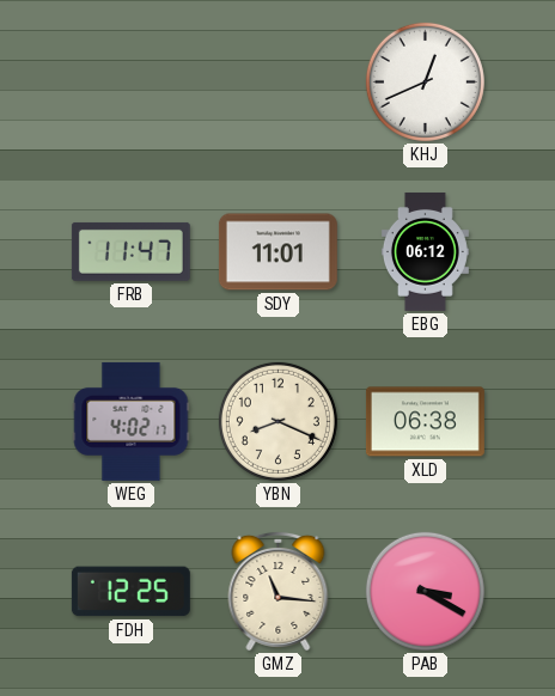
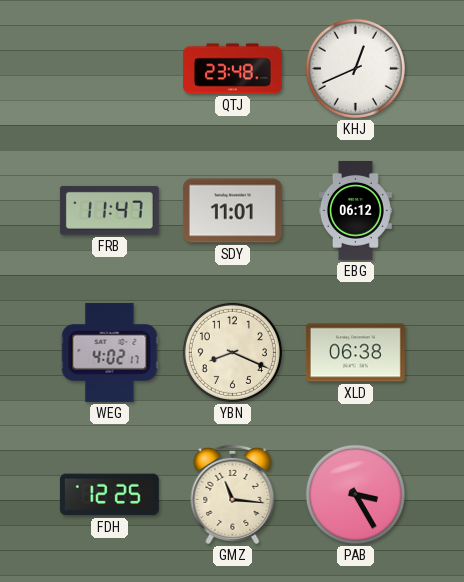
QTJ: none -> 23:48
PAB: 3:20 -> 3:25
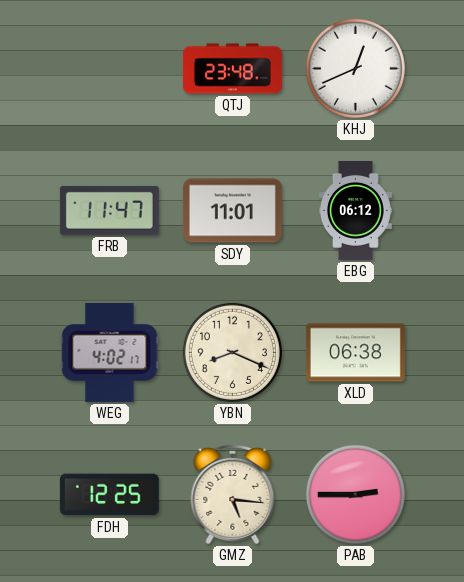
GMZ: 11:16 -> 5:16
PAB: 3:25 -> 2:45
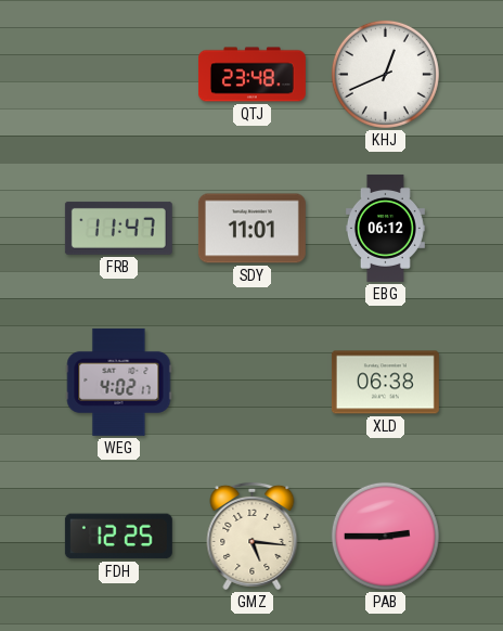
YBN: 8:19 -> none
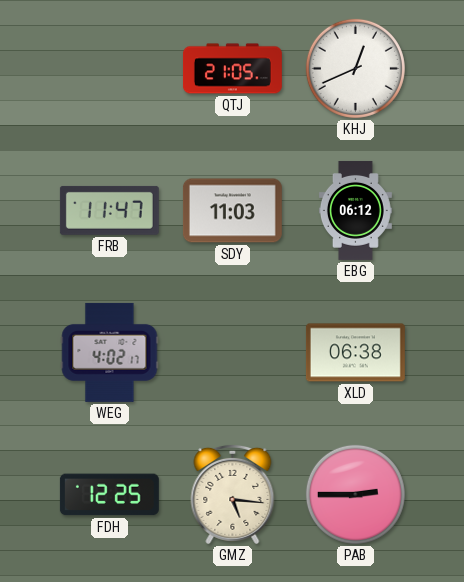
QTJ: 23:48 -> 21:05
SDY: 11:01 -> 11:03
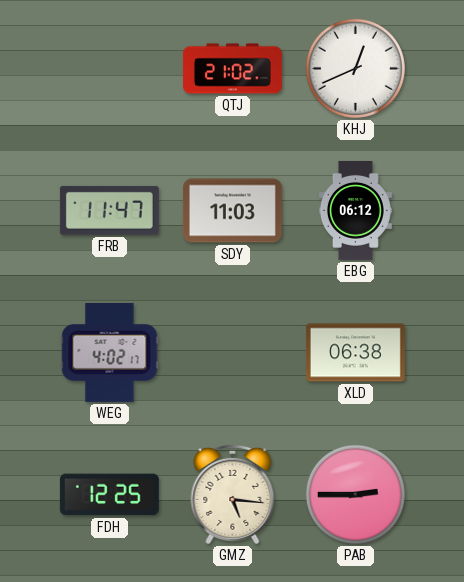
QTJ: 21:05 -> 21:02
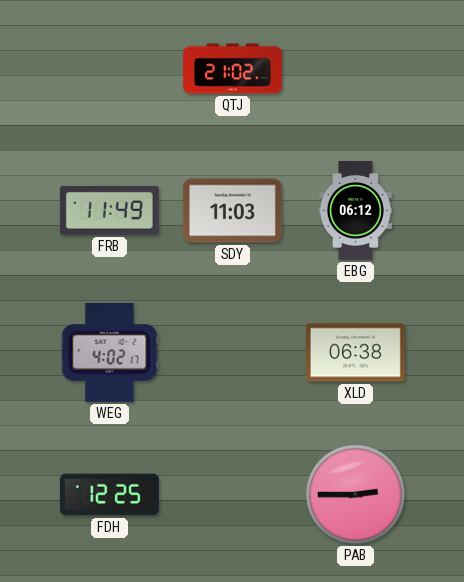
KHJ: 12:41 -> none
FRB: 11:47 -> 11:49
GMZ: 5:16 -> none
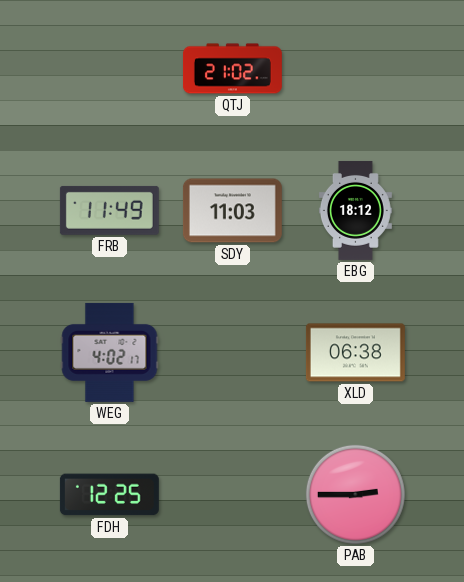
EBG: 06:12 -> 18:12
